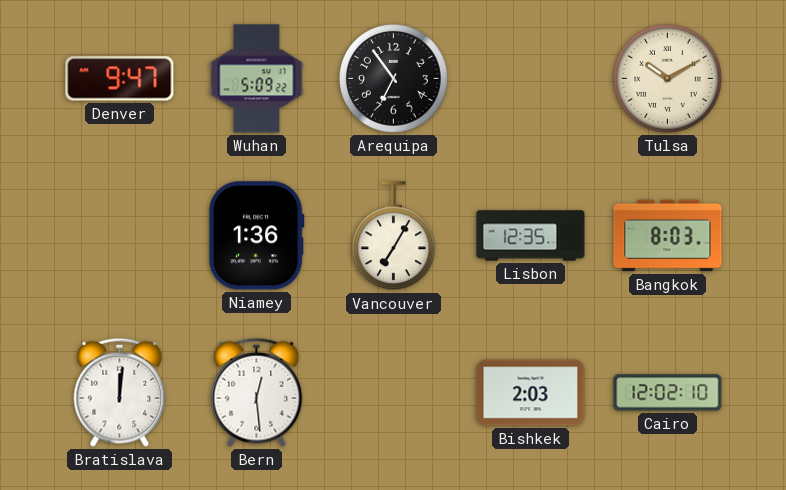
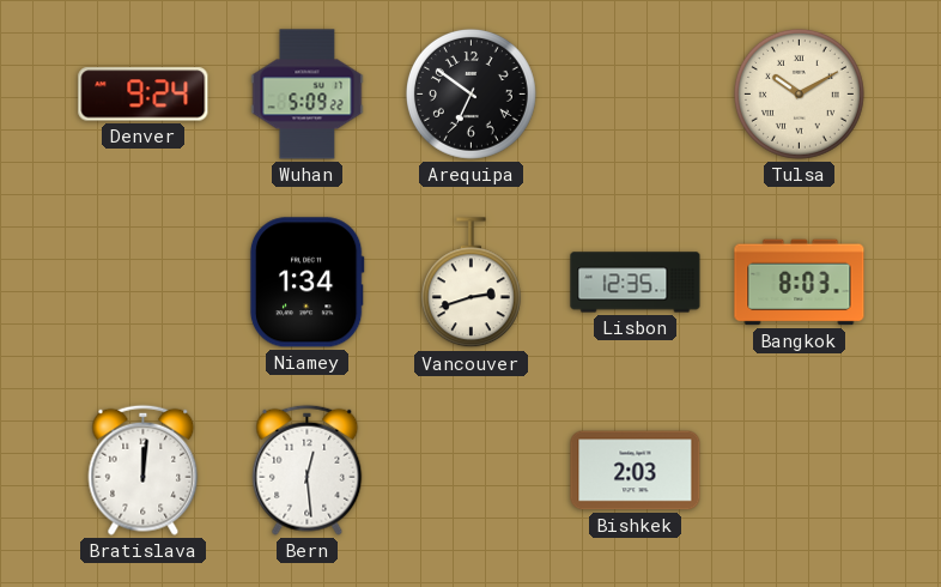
Denver: 9:47 -> 9:24
Arequipa: 6:54 -> 6:51
Niamey: 1:36 -> 1:34
Vancouver: 7:05 -> 2:42
Cairo: 12:02 -> none
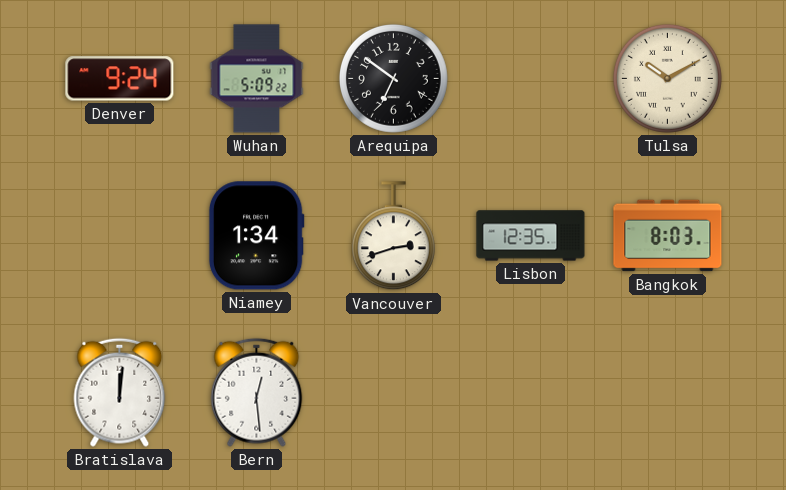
Bishkek: 2:03 -> none
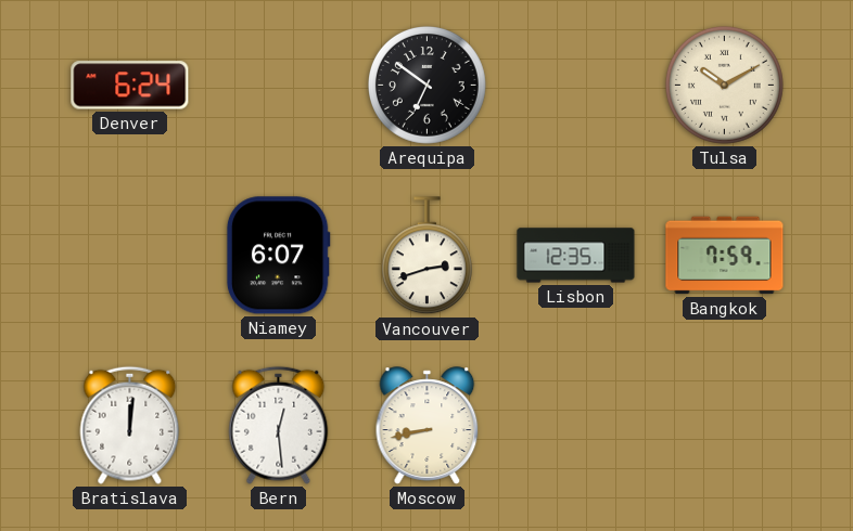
Denver: 9:24 -> 6:24
Wuhan: 5:09 -> none
Niamey: 1:34 -> 6:07
Bangkok: 8:03 -> 7:59
Moscow: none -> 8:43
